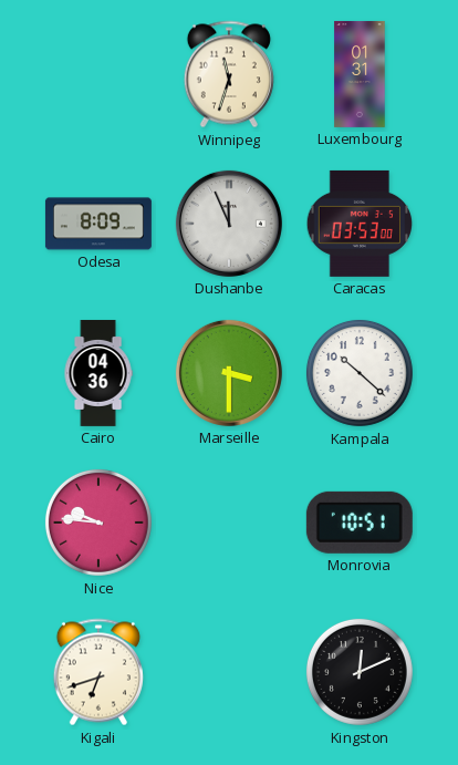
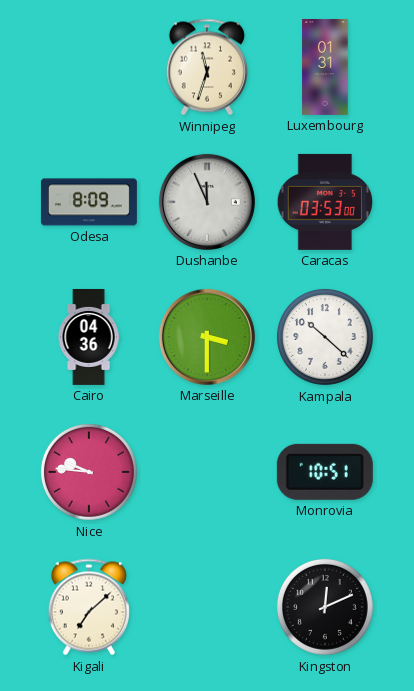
Kigali: 6:42 -> 7:08
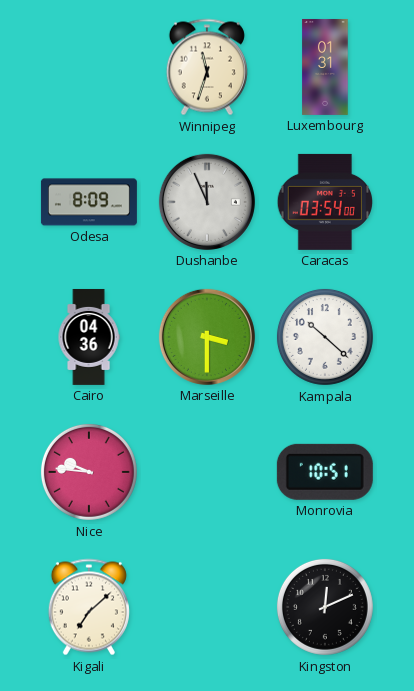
Caracas: 03:53 -> 03:54
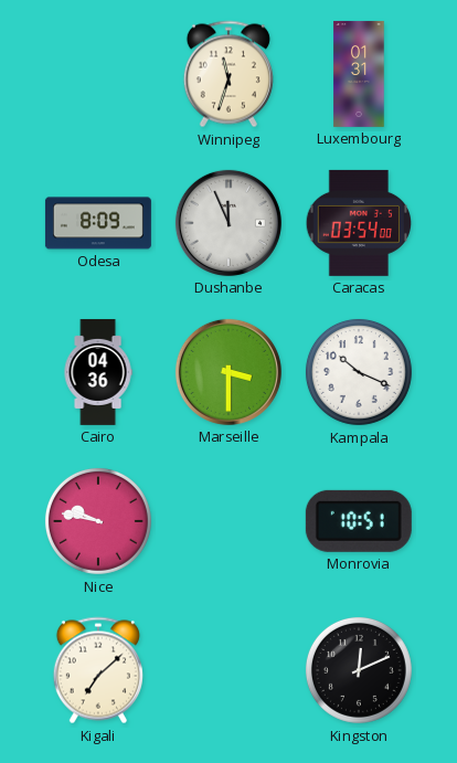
Kampala: 10:22 -> 10:19
Nice: 9:46 -> 9:47
